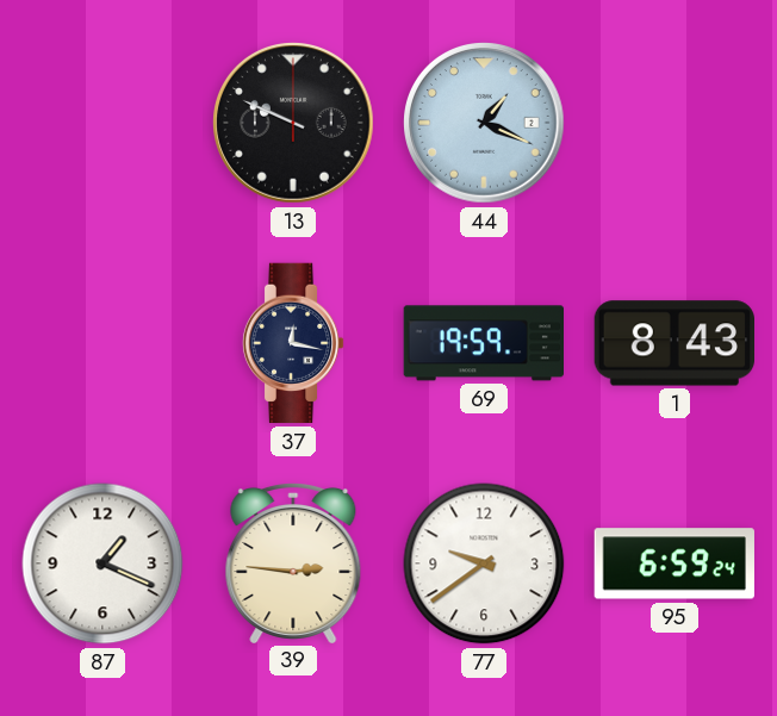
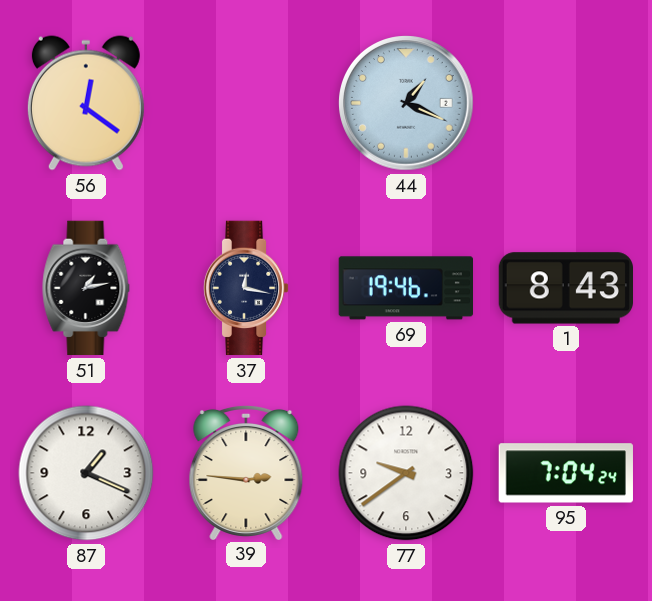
56: none -> 12:21
13: 9:49 -> none
51: none -> 1:13
69: 19:59 -> 19:46
95: 6:59 -> 7:04
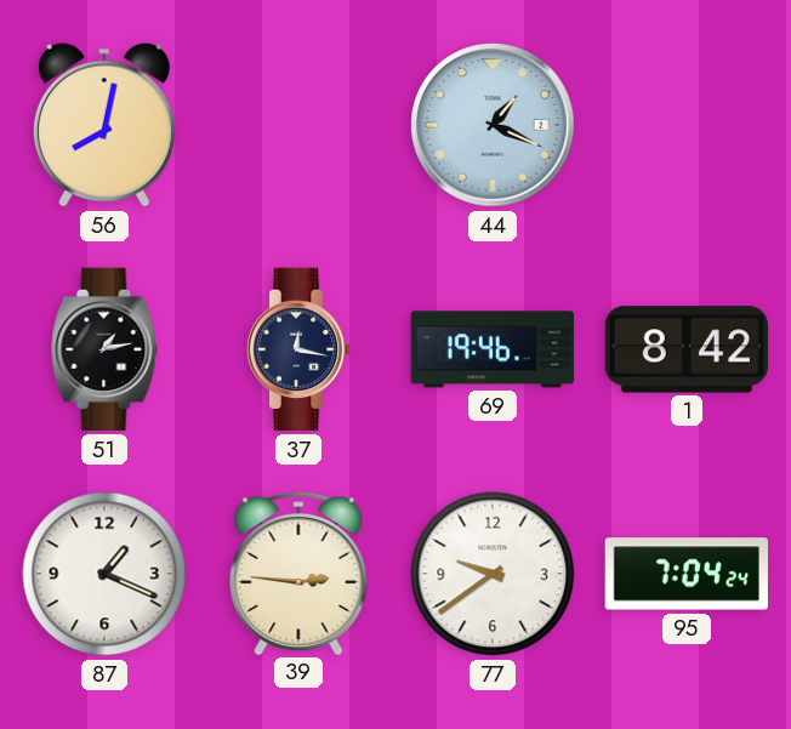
56: 12:21 -> 8:02
1: 8:43 -> 8:42
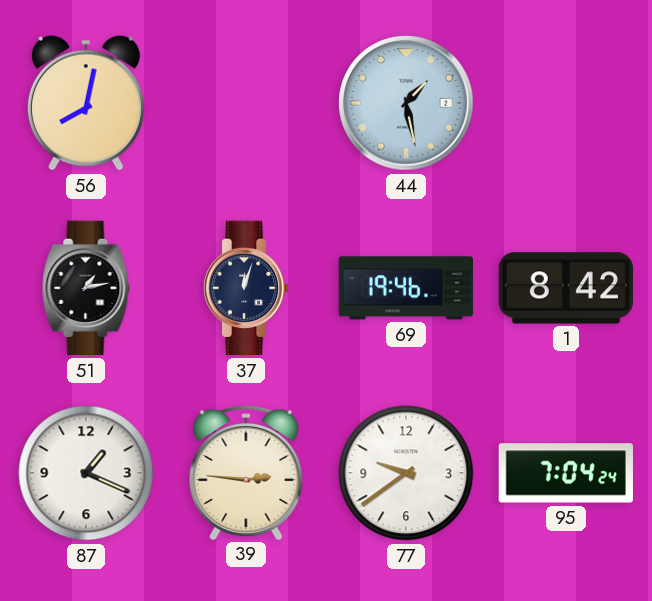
44: 1:19 -> 1:28
37: 12:17 -> 12:03
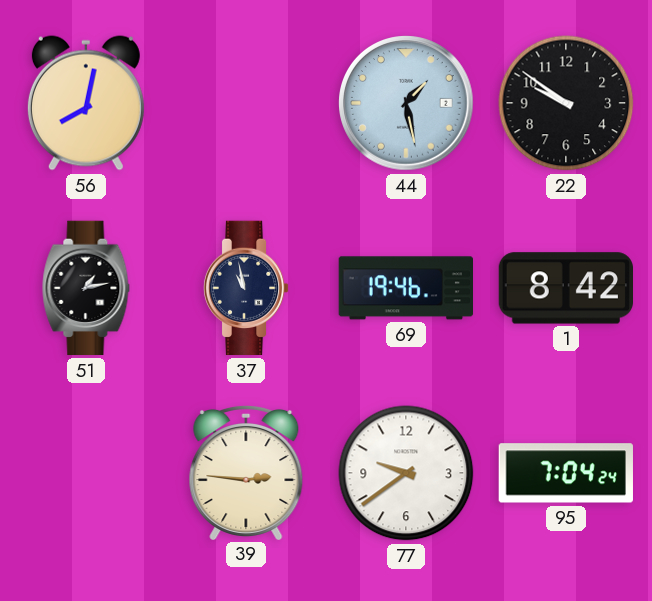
22: none -> 9:51
37: 12:03 -> 10:58
87: 1:19 -> none
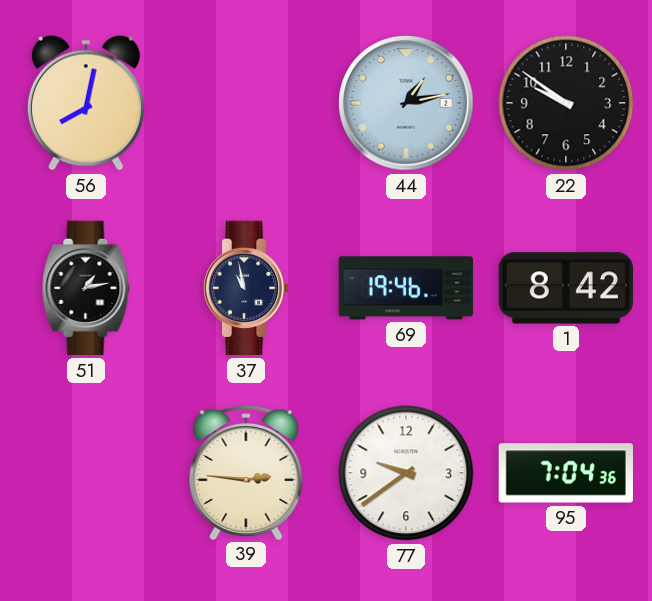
44: 1:28 -> 1:13
95: 7:04:24 -> 7:04:36
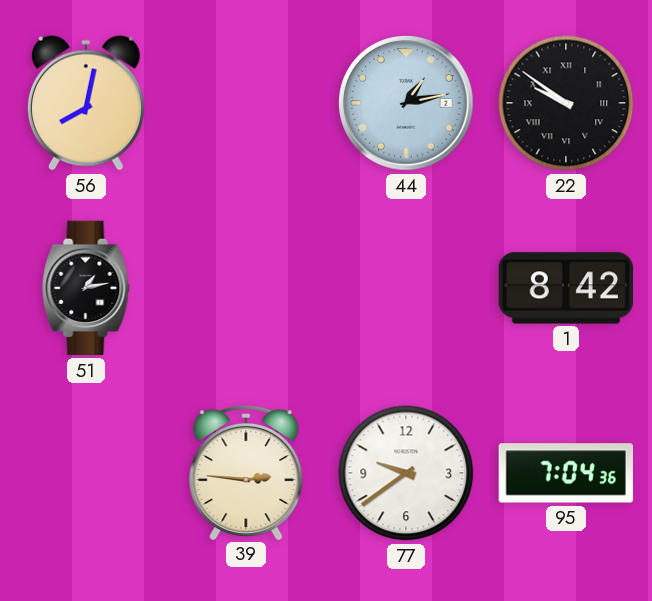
22 numerals: Arabic -> Roman
37: 10:58 -> none
69: 19:46 -> none
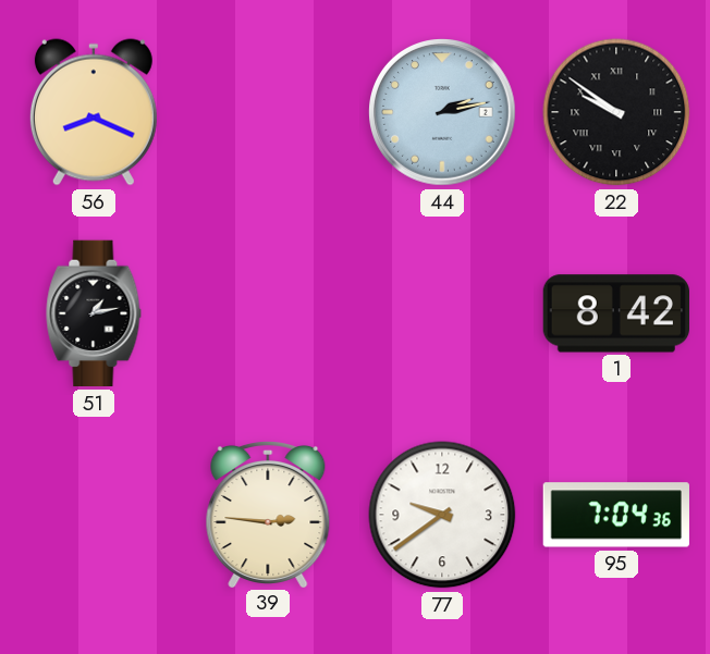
56: 8:02 -> 8:19
44: 1:13 -> 2:13
